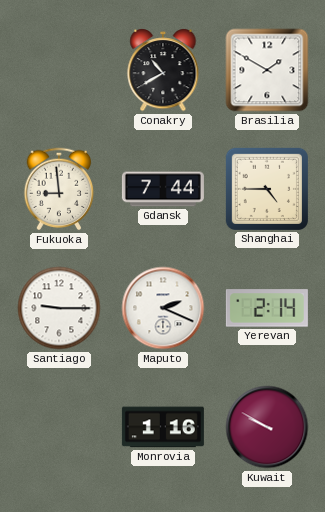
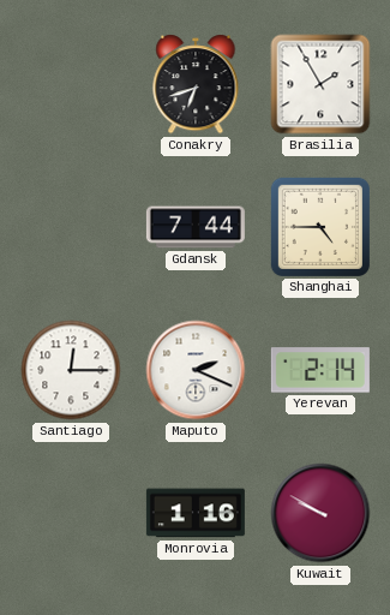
Conakry: 10:40 -> 6:42
Brasilia: 1:50 -> 1:55
Fukuoka: 8:59 -> none
Santiago: 9:15 -> 12:15
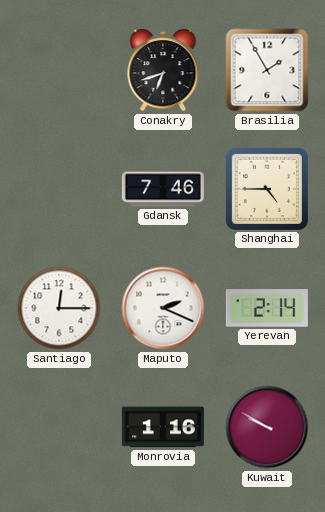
Gdansk: 7:44 -> 7:46
